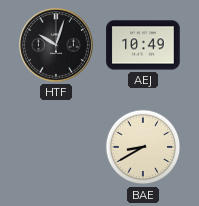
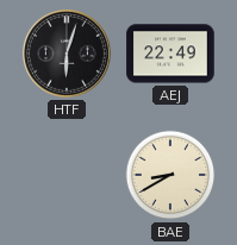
HTF: 10:03 -> 6:03
AEJ: 10:49 -> 22:49
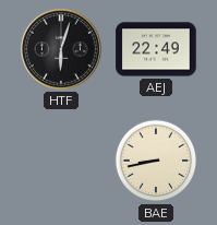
BAE: 8:40 -> 8:43
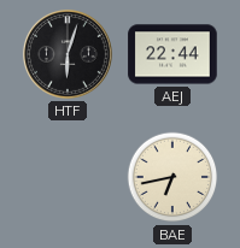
AEJ: 22:49 -> 22:44
BAE: 8:43 -> 6:43
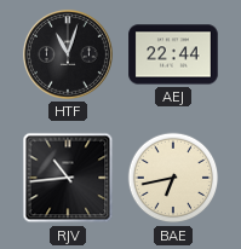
HTF: 6:03 -> 11:03
RJV: none -> 10:44
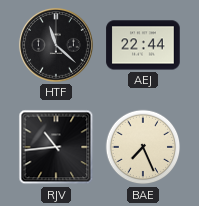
HTF: 11:03 -> 11:22
BAE: 6:43 -> 7:26
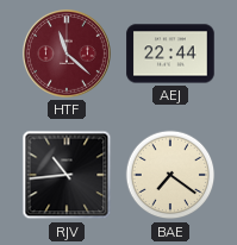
HTF dial: black -> burgundy
BAE: 7:26 -> 7:21
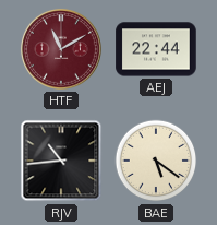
HTF: 11:22 -> 11:10
BAE: 7:21 -> 5:21
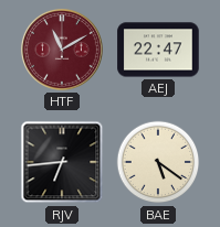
AEJ: 22:44 -> 22:47
RJV: 10:44 -> 6:44
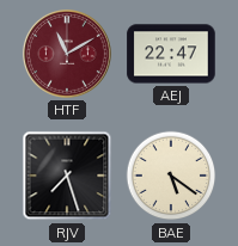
RJV: 6:44 -> 7:27
